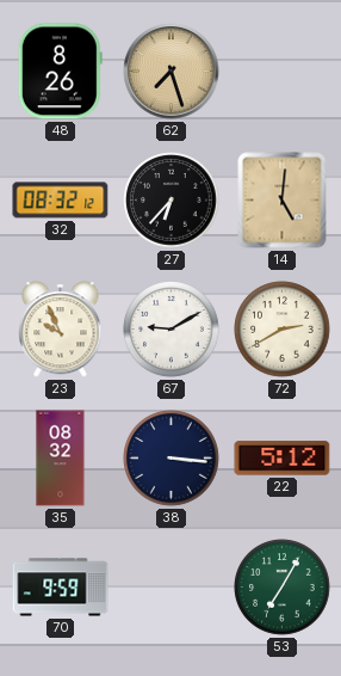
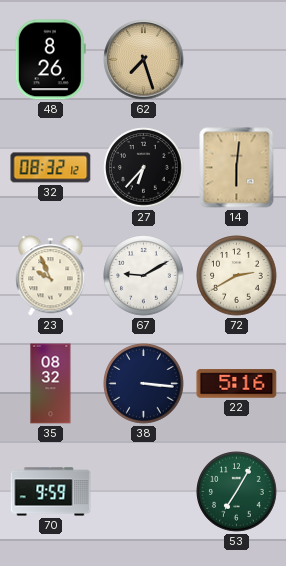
14: 5:01 -> 6:01
22: 5:12 -> 5:16
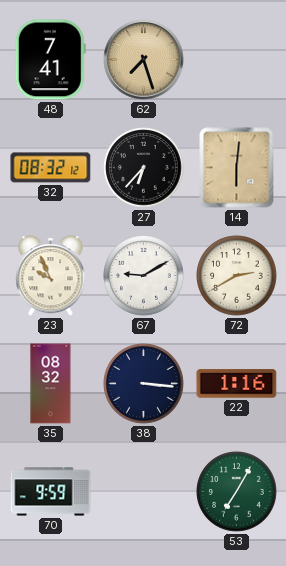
48: 8:26 -> 7:41
22: 5:16 -> 1:16
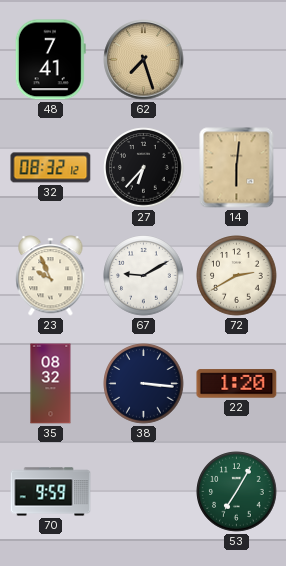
22: 1:16 -> 1:20
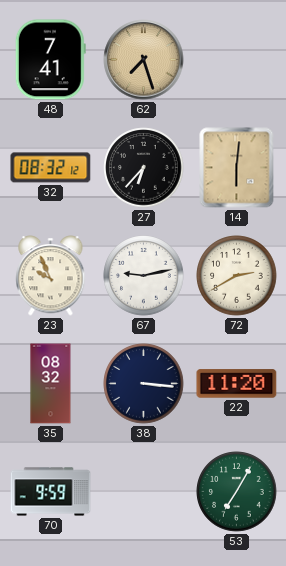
67: 9:10 -> 9:13
22: 1:20 -> 11:20
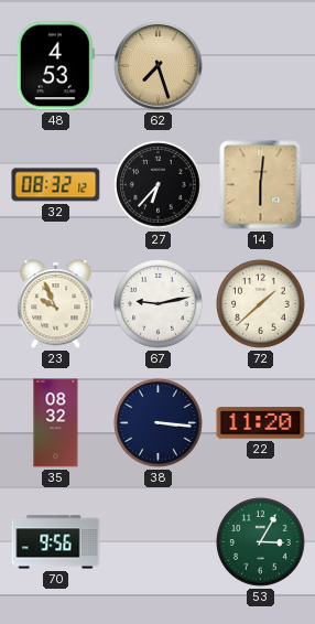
48: 7:41 -> 4:53
72: 2:40 -> 1:38
70: 9:59 -> 9:56
53: 7:05 -> 3:05
